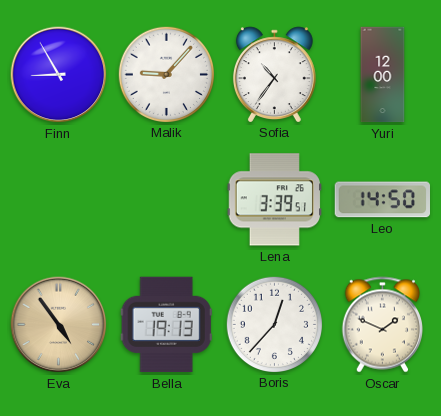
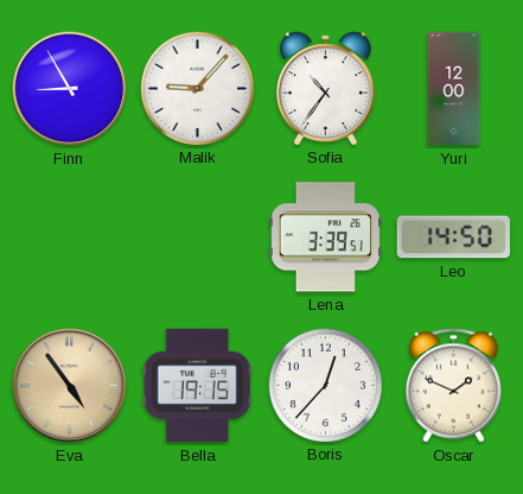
Bella: 19:13 -> 19:15
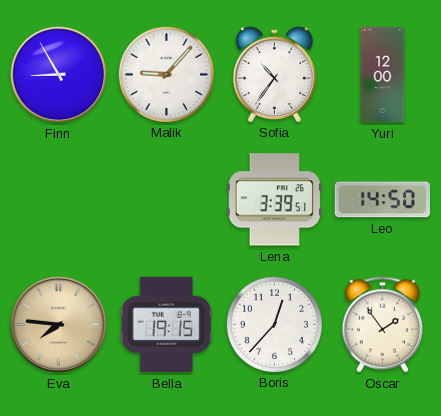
Eva: 4:54 -> 7:46
Oscar: 1:49 -> 1:54
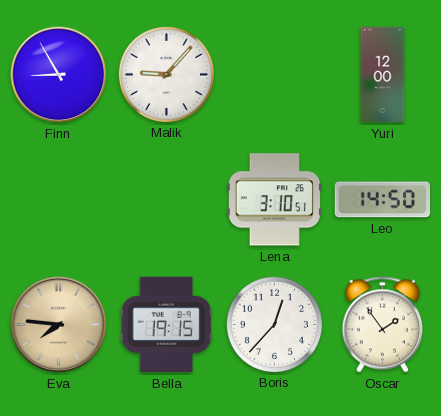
Sofia: 10:36 -> none
Lena: 3:39 -> 3:10
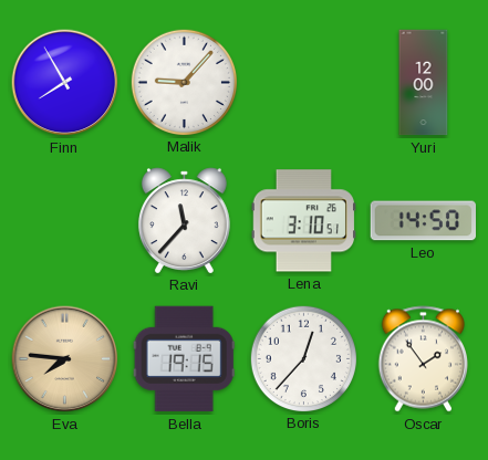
Finn: 8:55 -> 7:55
Ravi: none -> 11:37
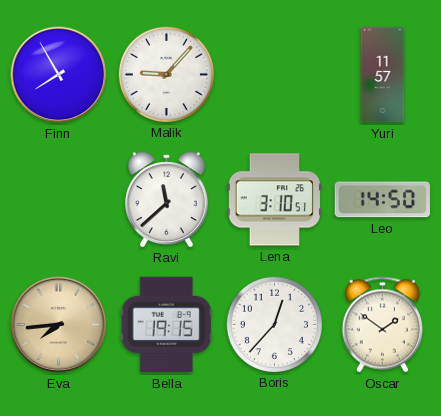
Yuri: 12:00 -> 11:57
Ravi: 11:37 -> 11:38
Eva: 7:46 -> 7:44
Oscar: 1:54 -> 1:51
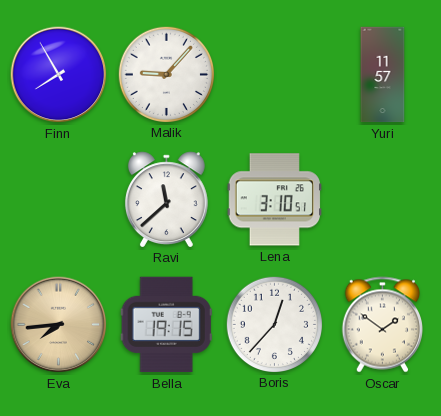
Leo: 14:50 -> none
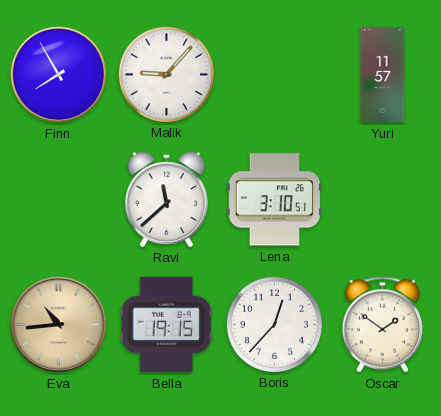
Eva: 7:44 -> 10:44
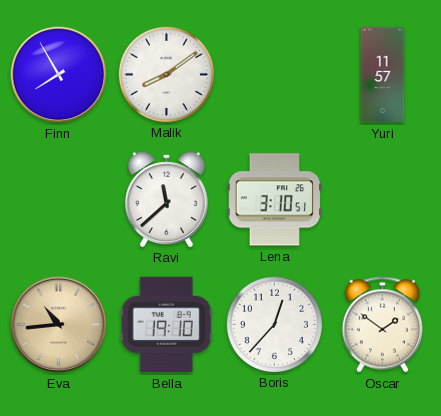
Malik: 9:07 -> 8:09
Bella: 19:15 -> 19:10
